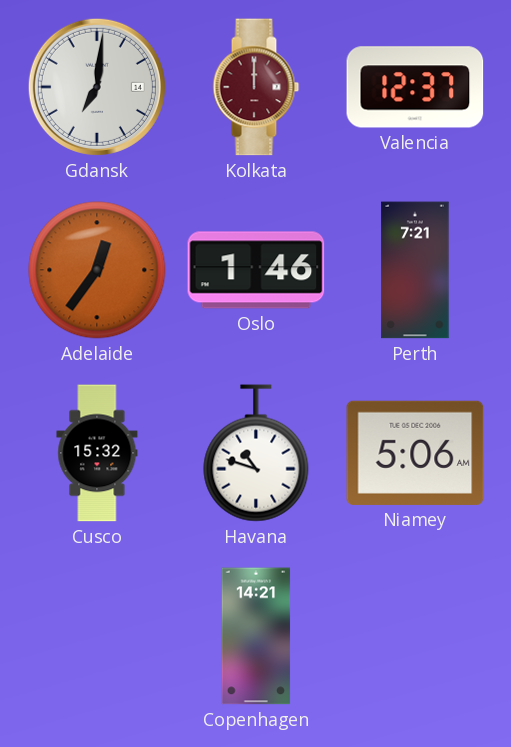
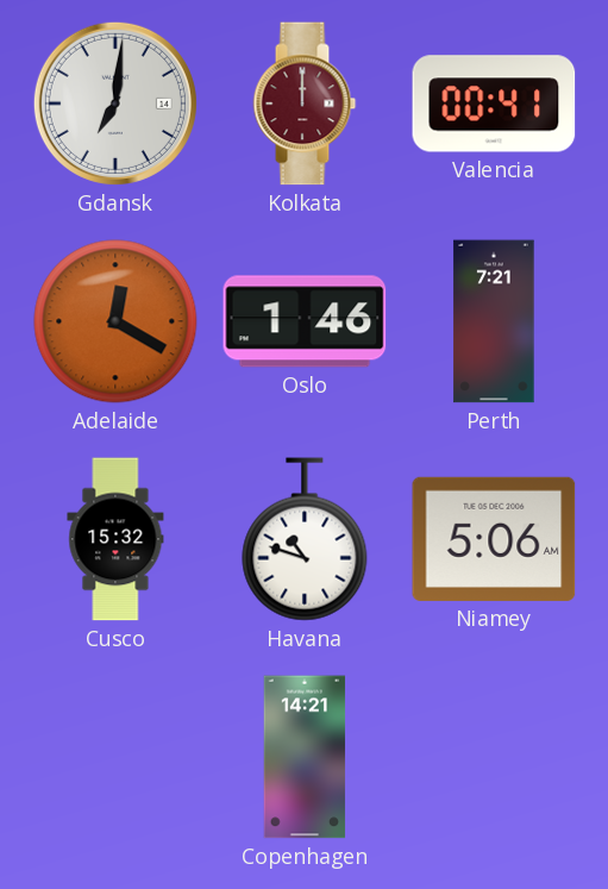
Valencia: 12:37 -> 00:41
Adelaide: 12:36 -> 12:20
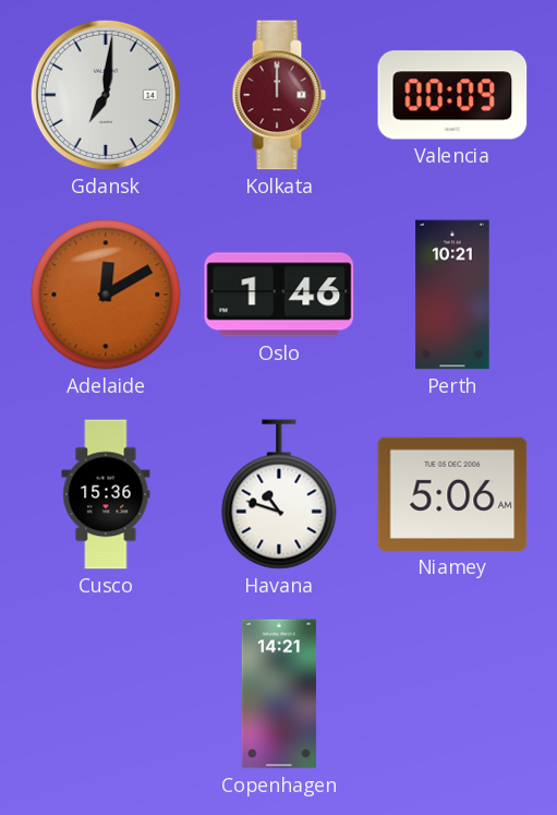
Valencia: 00:41 -> 00:09
Adelaide: 12:20 -> 12:10
Perth: 7:21 -> 10:21
Cusco: 15:32 -> 15:36
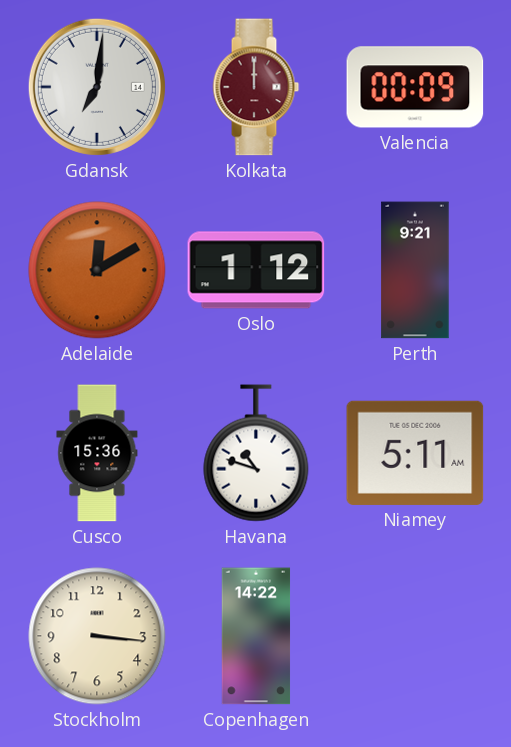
Oslo: 1:46 -> 1:12
Perth: 10:21 -> 9:21
Niamey: 5:06 -> 5:11
Stockholm: none -> 3:16
Copenhagen: 14:21 -> 14:22
